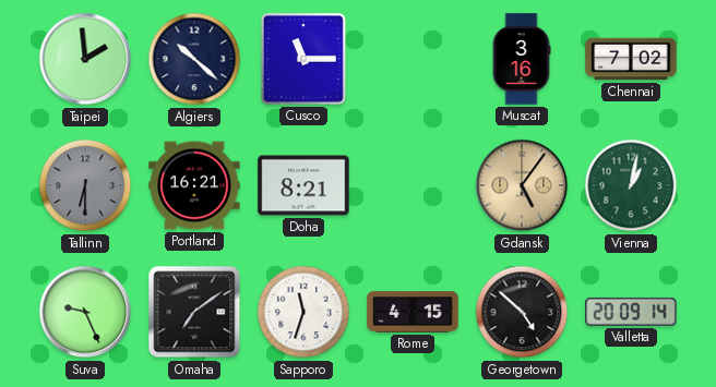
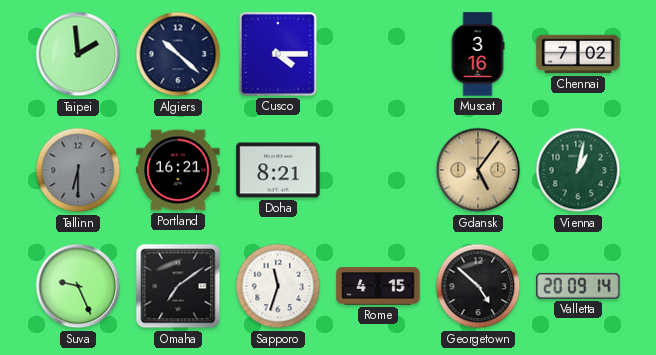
Cusco: 11:15 -> 4:15
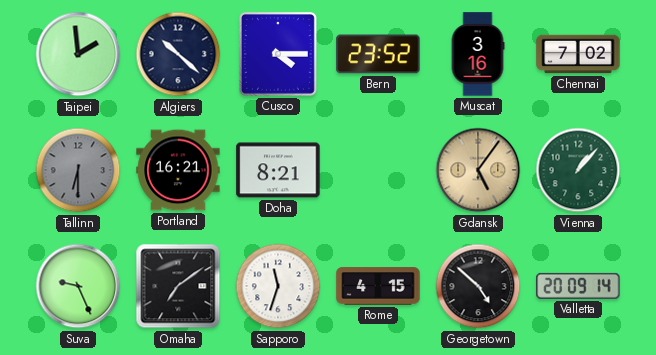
Bern: none -> 23:52
Vienna: 1:02 -> 1:07
